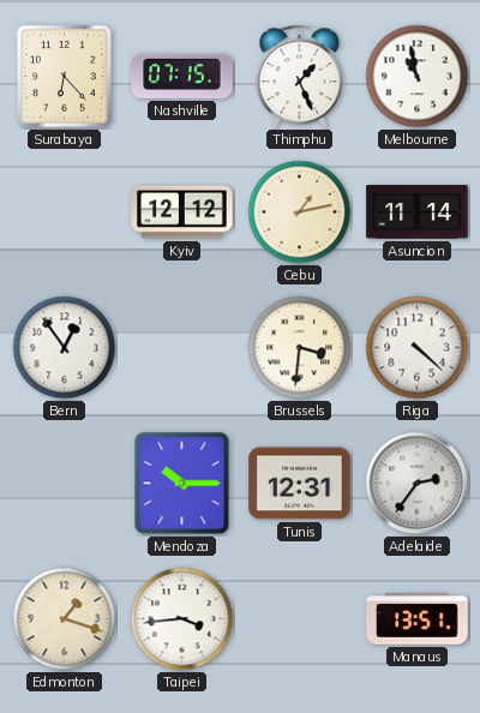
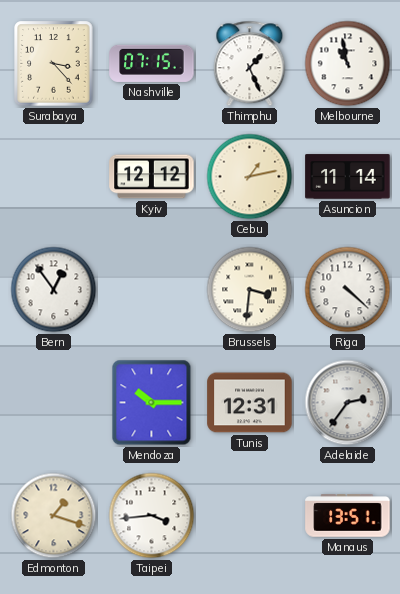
Surabaya: 6:23 -> 3:23
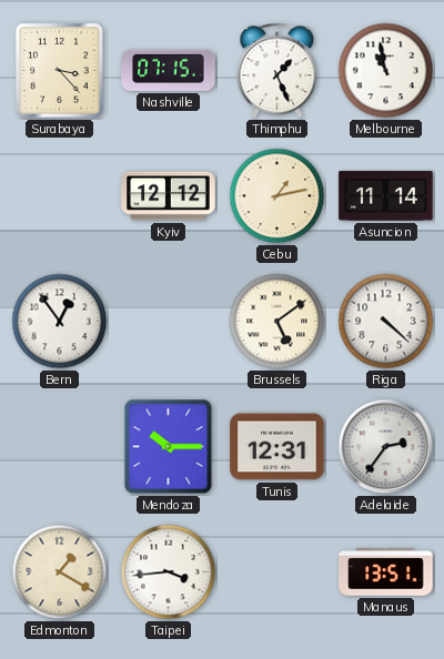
Brussels: 3:31 -> 5:09
Edmonton: 1:18 -> 1:20
